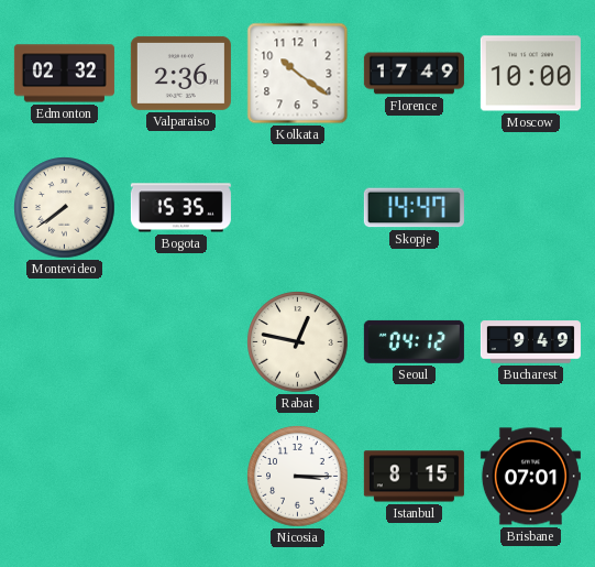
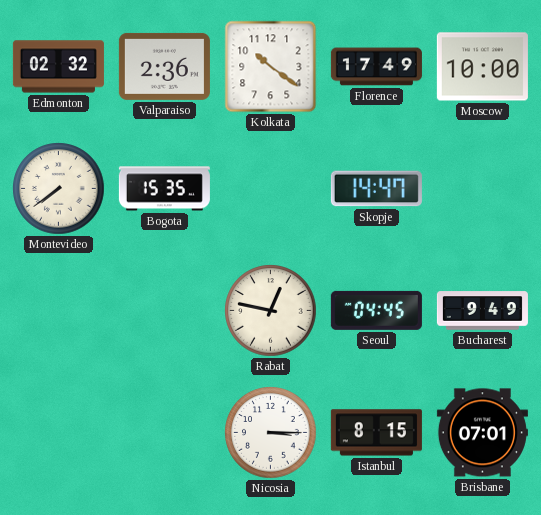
Seoul: 04:12 -> 04:45
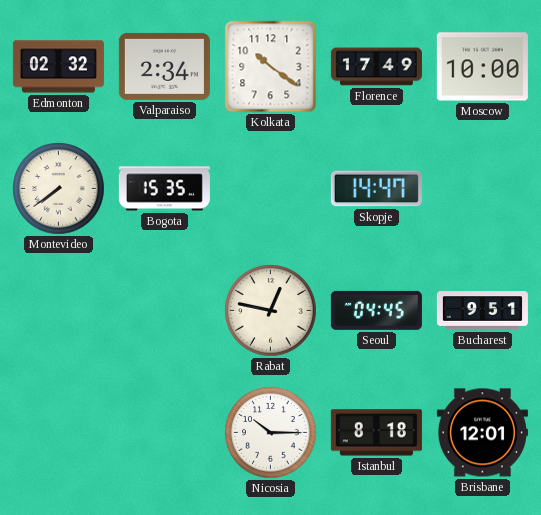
Valparaiso: 2:36 -> 2:34
Bucharest: 9:49 -> 9:51
Nicosia: 3:15 -> 10:15
Istanbul: 8:15 -> 8:18
Brisbane: 07:01 -> 12:01
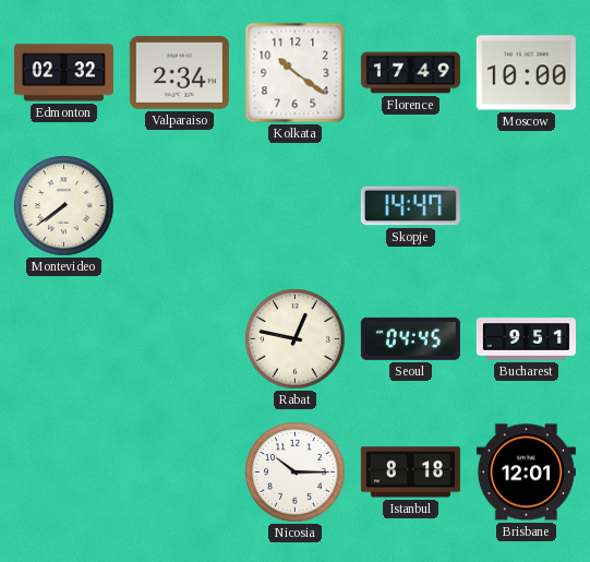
Bogota: 15:35 -> none
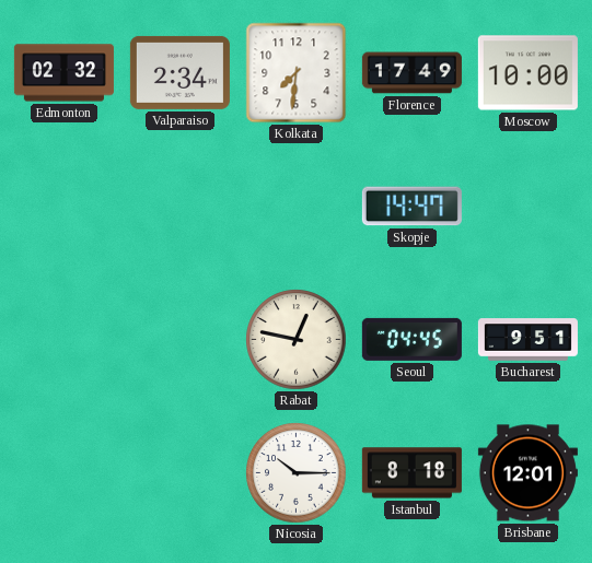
Kolkata: 10:21 -> 7:31
Montevideo: 7:39 -> none
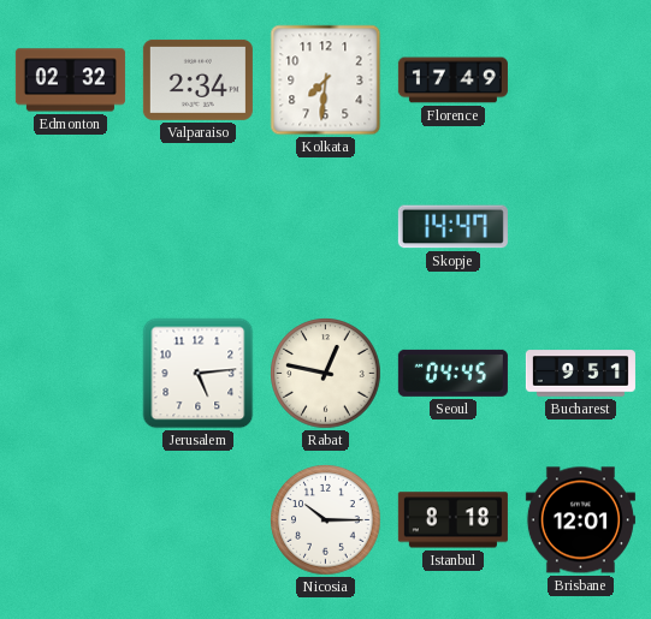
Moscow: 10:00 -> none
Jerusalem: none -> 5:14
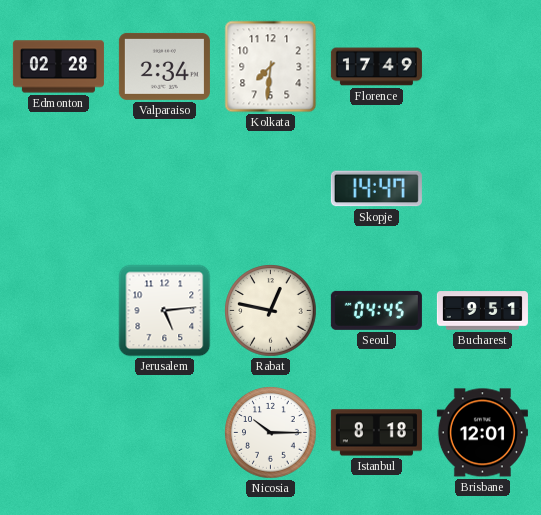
Edmonton: 02:32 -> 02:28
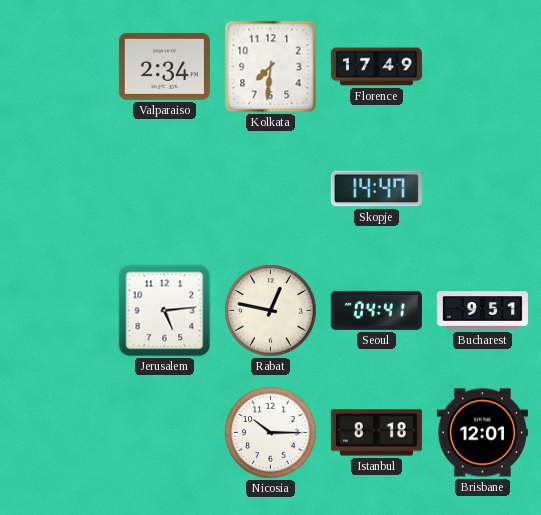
Edmonton: 02:28 -> none
Seoul: 04:45 -> 04:41
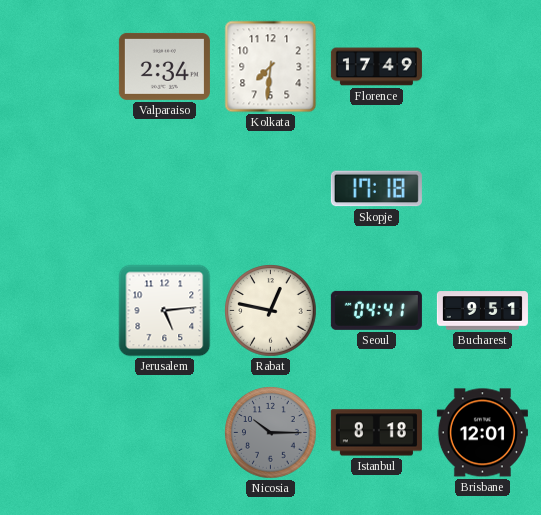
Skopje: 14:47 -> 17:18
Nicosia dial: white -> grey
